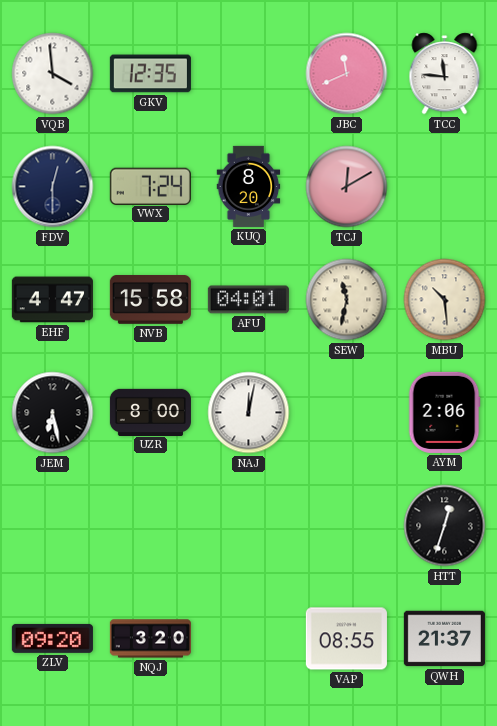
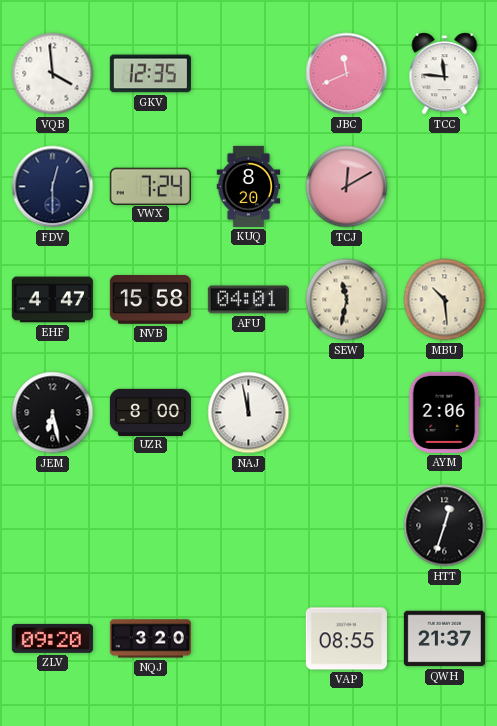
NAJ: 12:02 -> 11:58
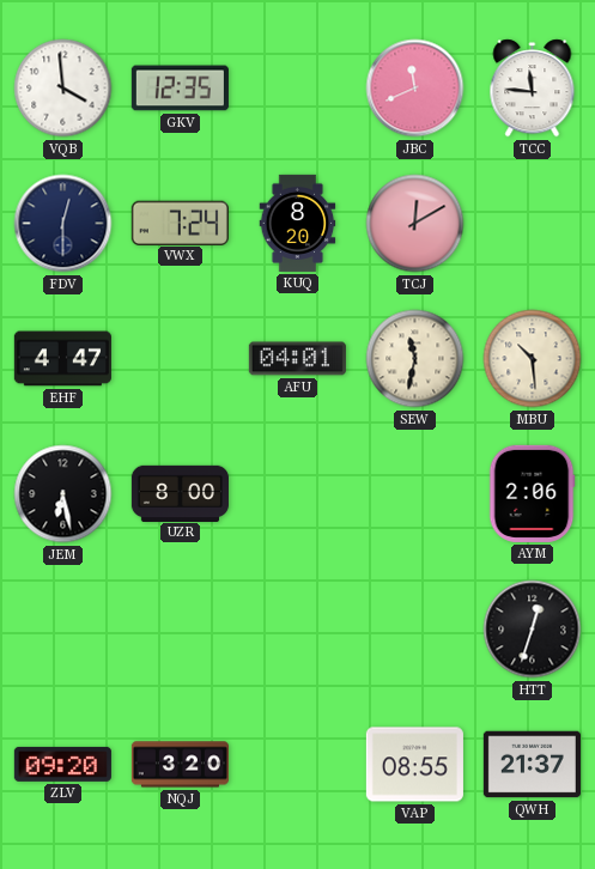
NVB: 15:58 -> none
NAJ: 11:58 -> none
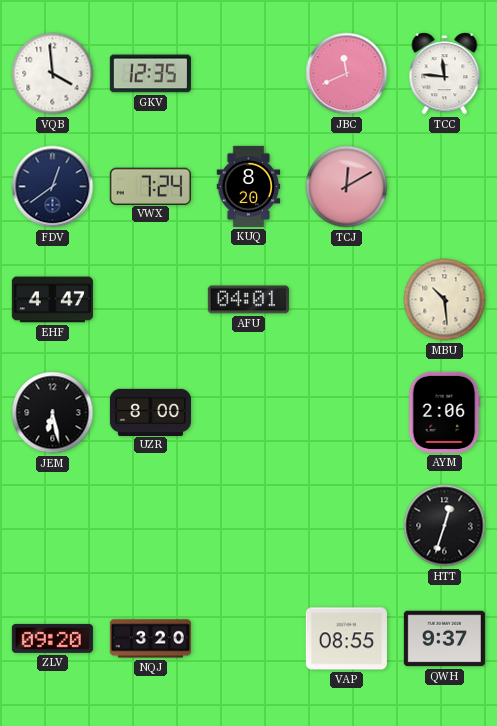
FDV: 12:30 -> 12:39
SEW: 11:32 -> none
QWH: 21:37 -> 9:37
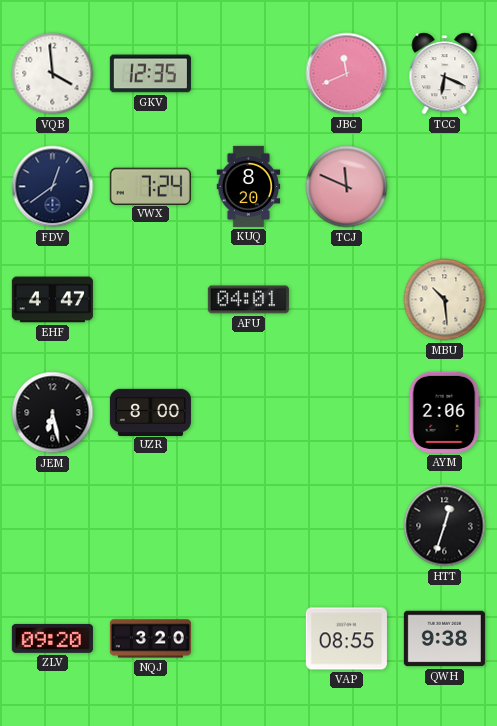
TCC: 11:46 -> 6:19
TCJ: 12:10 -> 11:49
QWH: 9:37 -> 9:38
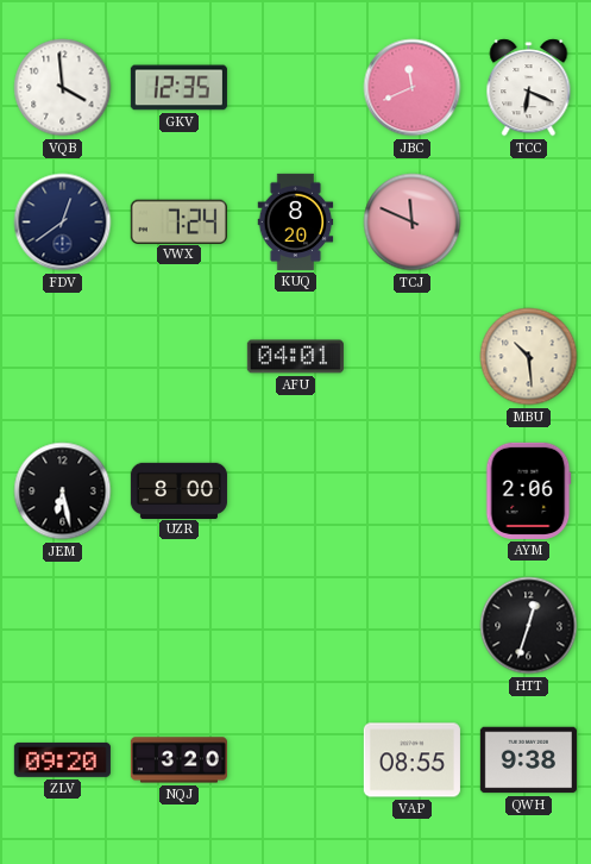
EHF: 4:47 -> none
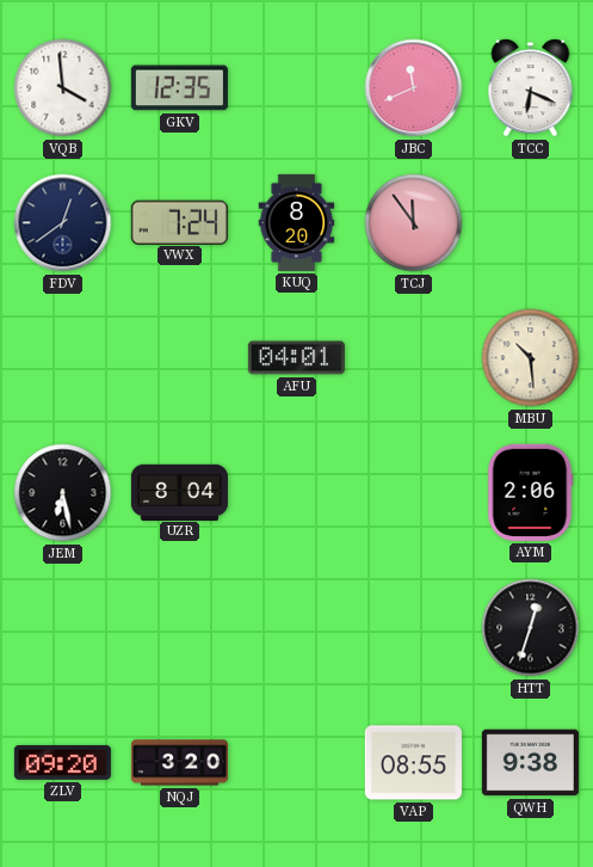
TCJ: 11:49 -> 11:54
UZR: 8:00 -> 8:04
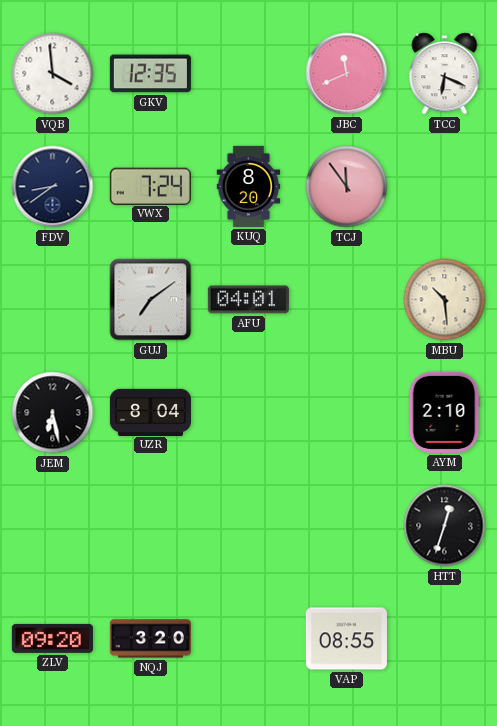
FDV: 12:39 -> 8:39
GUJ: none -> 7:09
AYM: 2:06 -> 2:10
QWH: 9:38 -> none
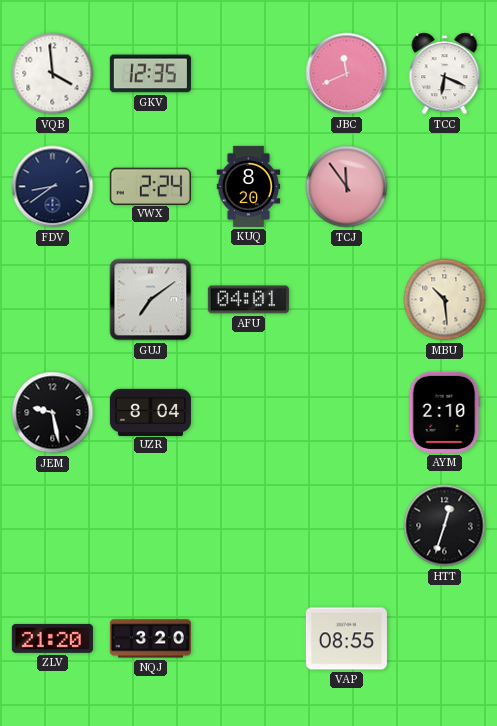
VWX: 7:24 -> 2:24
JEM: 6:28 -> 9:28
ZLV: 09:20 -> 21:20
